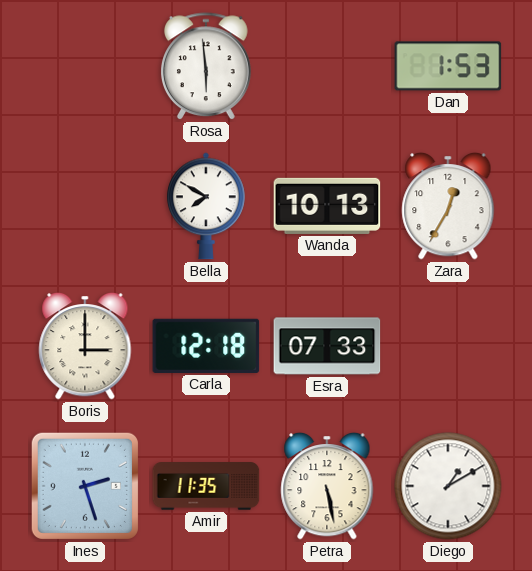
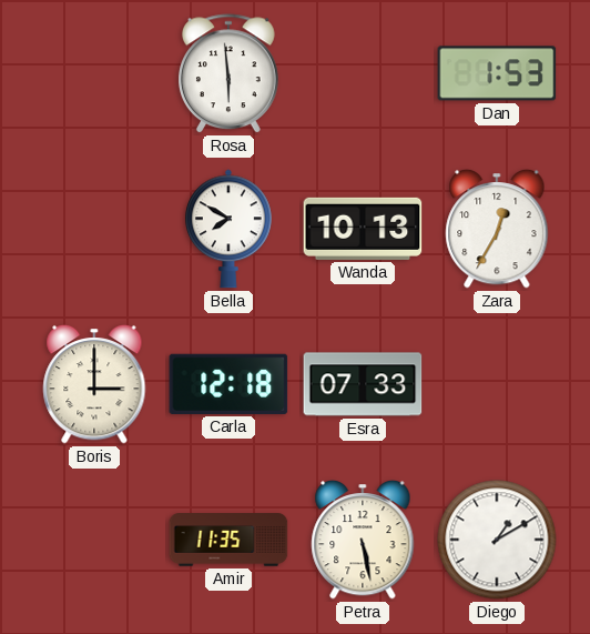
Ines: 2:27 -> none
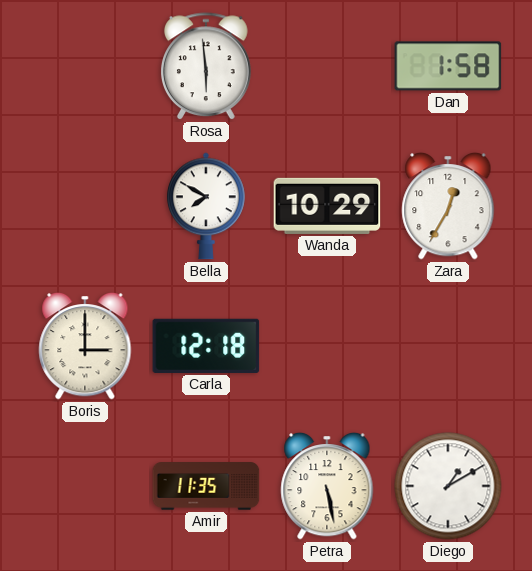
Dan: 1:53 -> 1:58
Wanda: 10:13 -> 10:29
Esra: 07:33 -> none
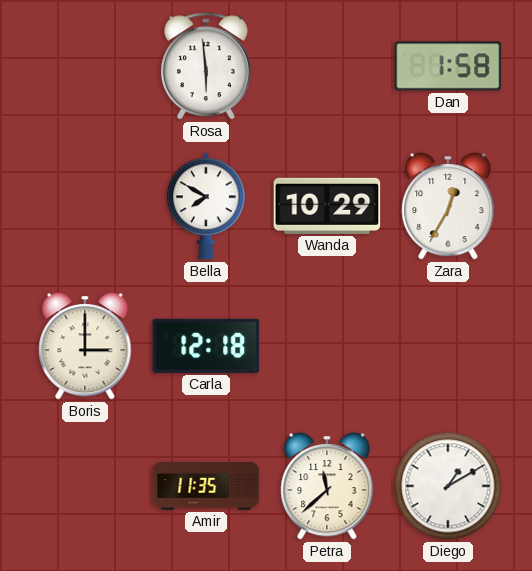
Petra: 5:28 -> 11:38
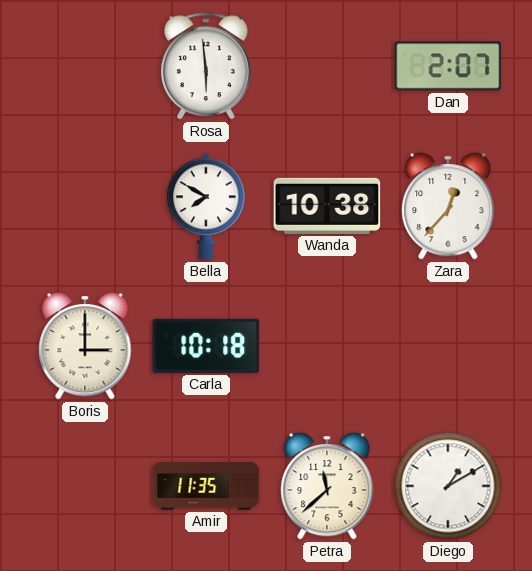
Dan: 1:58 -> 2:07
Wanda: 10:29 -> 10:38
Zara: 12:35 -> 12:37
Carla: 12:18 -> 10:18
